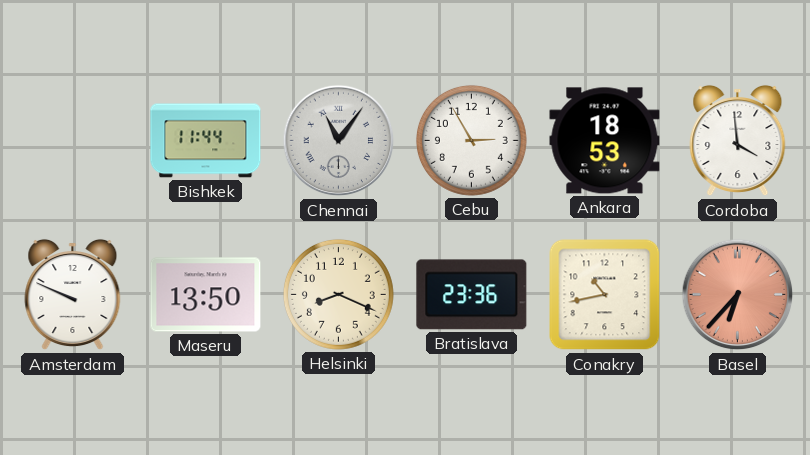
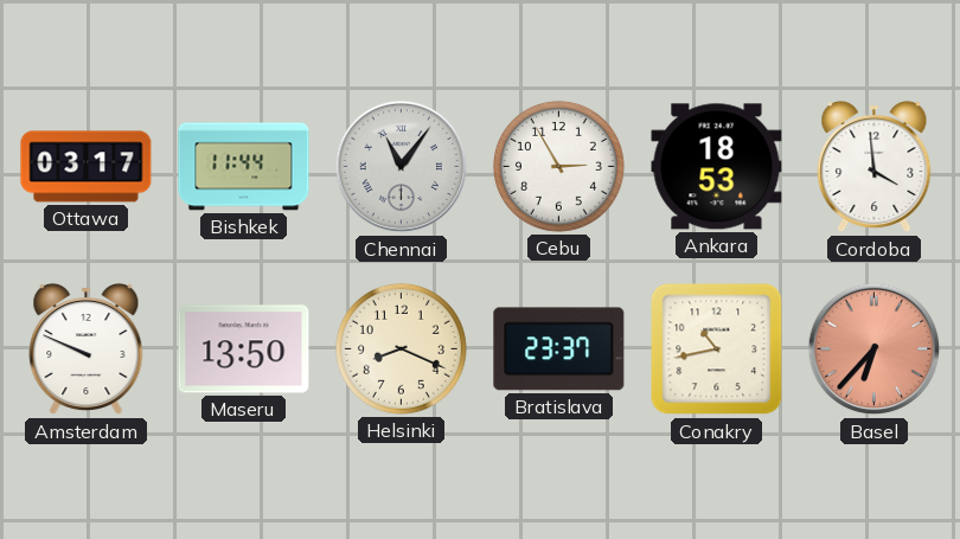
Ottawa: none -> 03:17
Bratislava: 23:36 -> 23:37
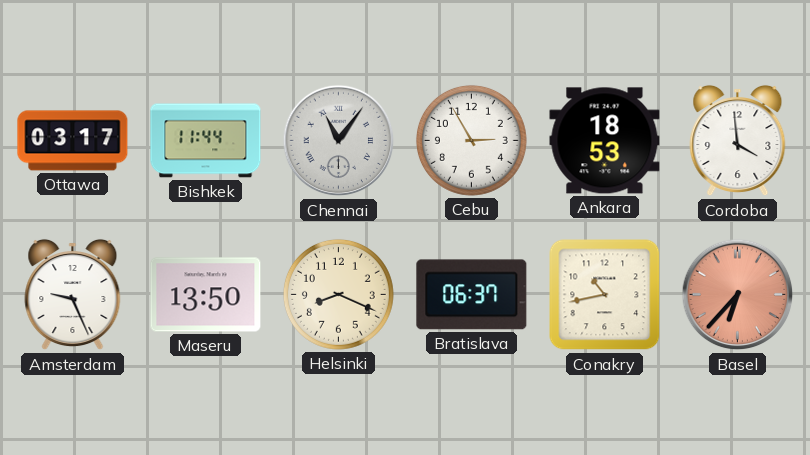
Amsterdam: 9:49 -> 9:26
Bratislava: 23:37 -> 06:37
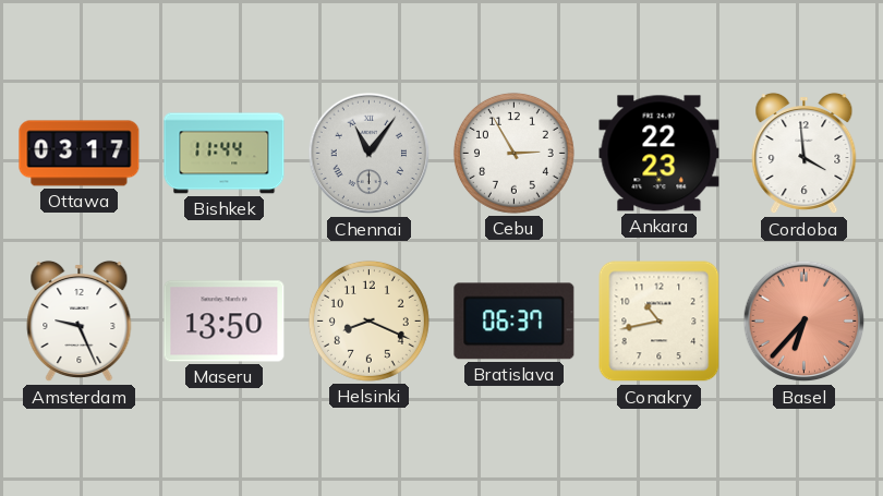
Ankara: 18:53 -> 22:23
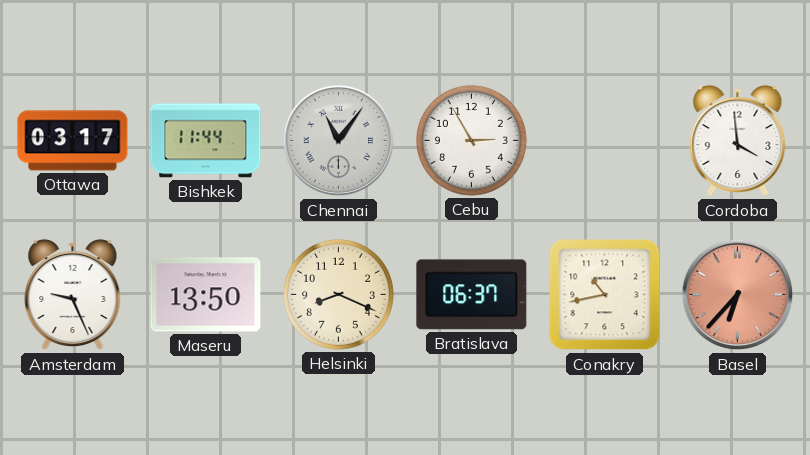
Ankara: 22:23 -> none
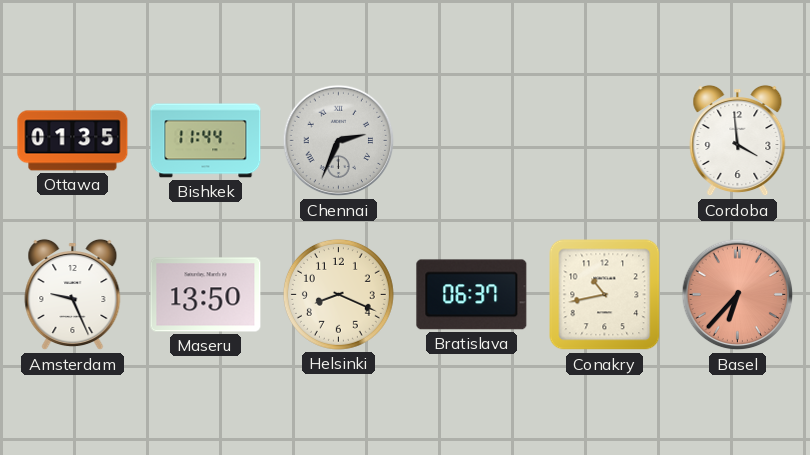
Ottawa: 03:17 -> 01:35
Chennai: 11:06 -> 2:34
Cebu: 2:55 -> none
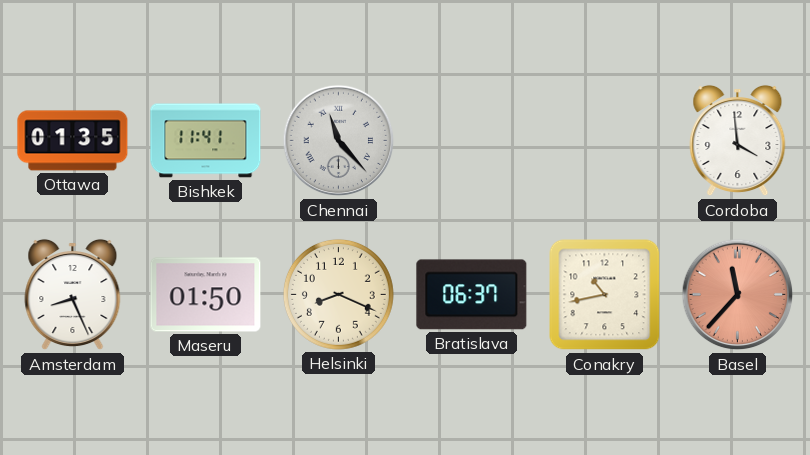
Bishkek: 11:44 -> 11:41
Chennai: 2:34 -> 11:23
Amsterdam: 9:26 -> 8:26
Maseru: 13:50 -> 01:50
Basel: 6:37 -> 11:37
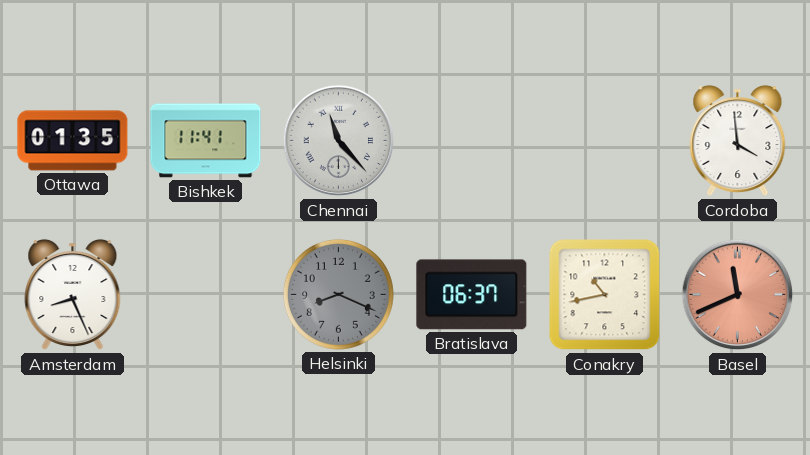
Maseru: 01:50 -> none
Helsinki dial: cream -> grey
Basel: 11:37 -> 11:41
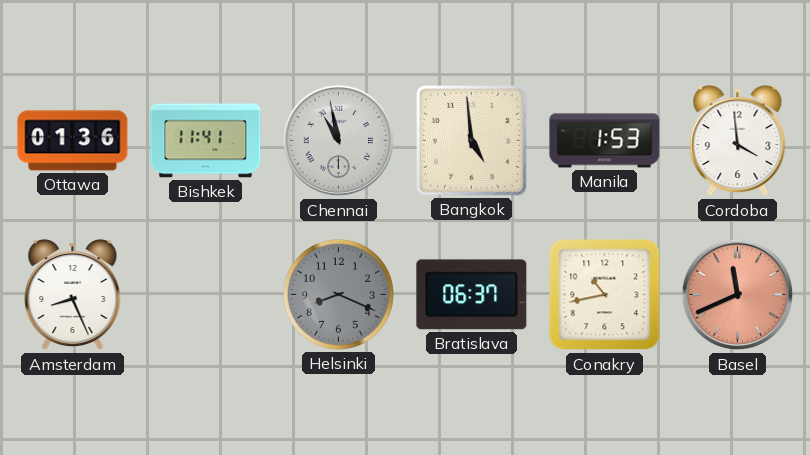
Ottawa: 01:35 -> 01:36
Chennai: 11:23 -> 10:58
Bangkok: none -> 4:59
Manila: none -> 1:53
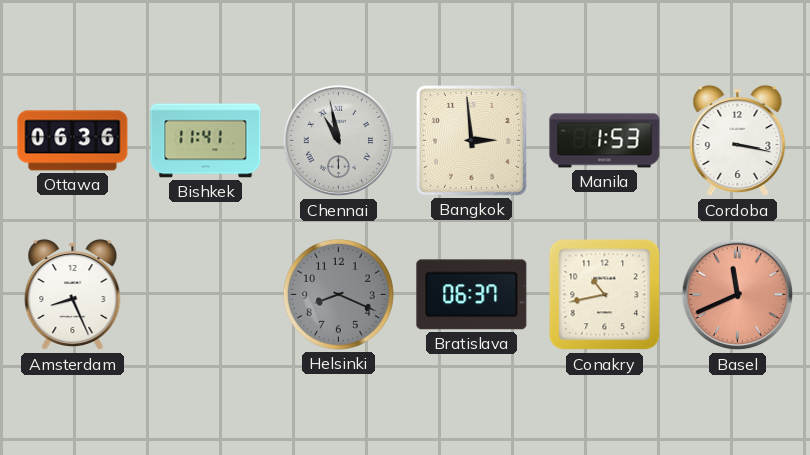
Ottawa: 01:36 -> 06:36
Bangkok: 4:59 -> 2:59
Cordoba: 3:59 -> 3:17
